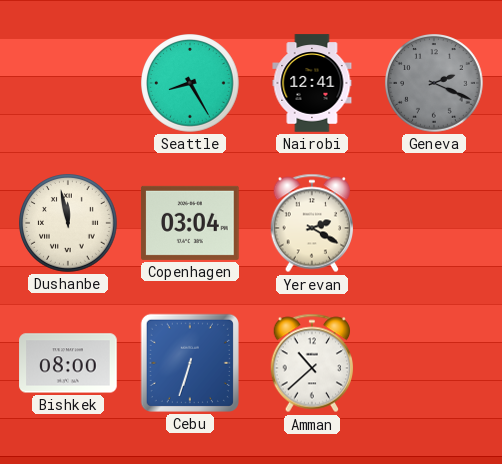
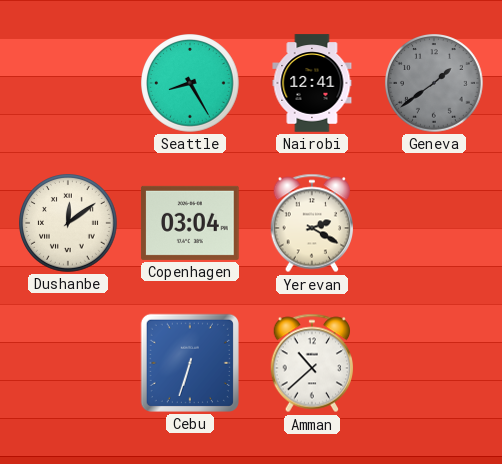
Geneva: 2:19 -> 1:39
Dushanbe: 11:58 -> 12:09
Bishkek: 08:00 -> none
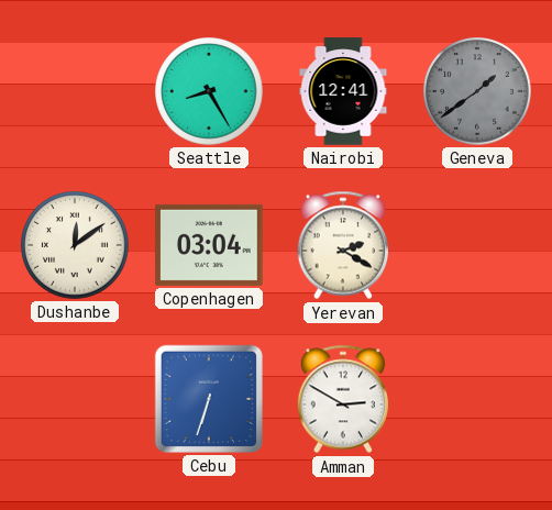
Amman: 10:38 -> 2:50
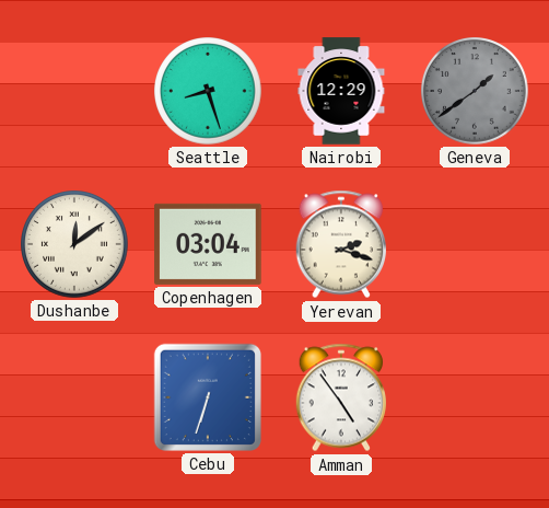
Seattle: 8:25 -> 8:27
Nairobi: 12:41 -> 12:29
Yerevan: 2:20 -> 2:18
Amman: 2:50 -> 4:54
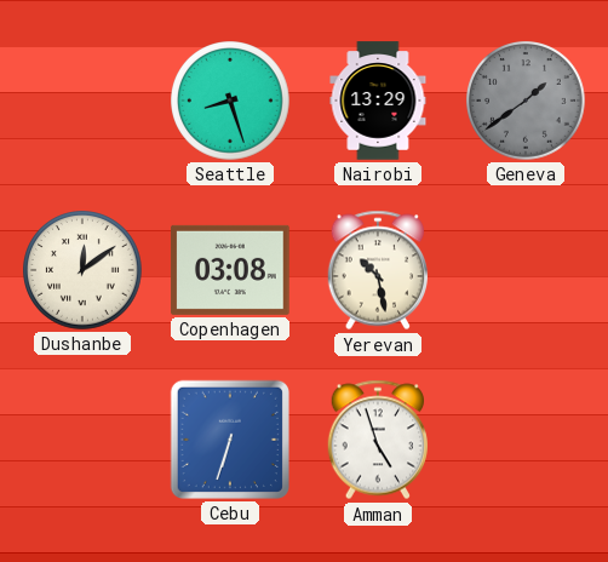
Nairobi: 12:29 -> 13:29
Copenhagen: 03:04 -> 03:08
Yerevan: 2:18 -> 10:28
Amman: 4:54 -> 4:57
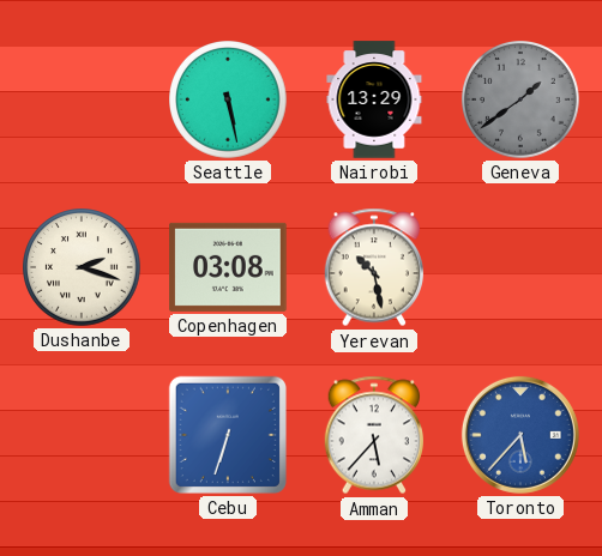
Seattle: 8:27 -> 5:28
Dushanbe: 12:09 -> 2:18
Amman: 4:57 -> 5:37
Toronto: none -> 5:37
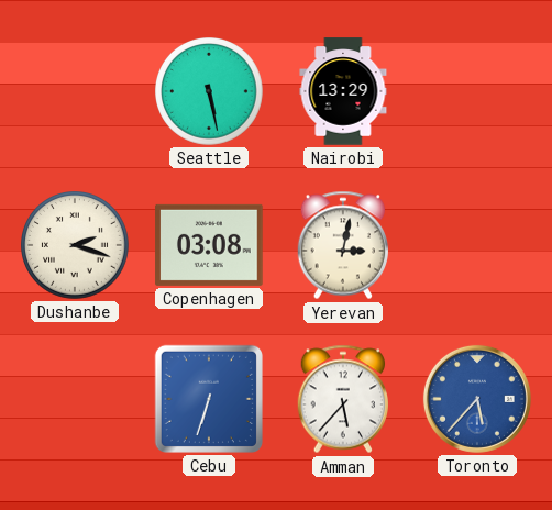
Geneva: 1:39 -> none
Yerevan: 10:28 -> 3:02
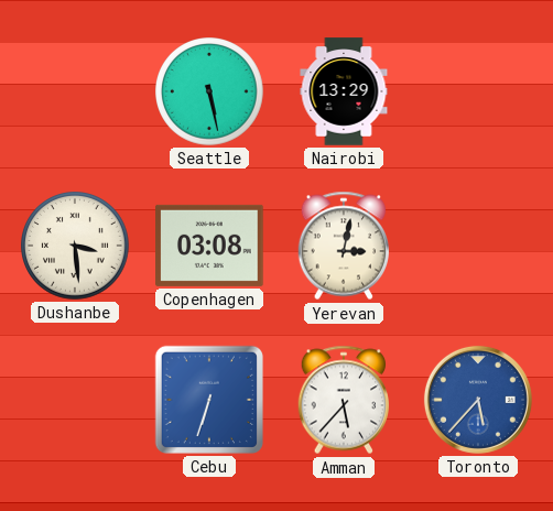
Dushanbe: 2:18 -> 3:29
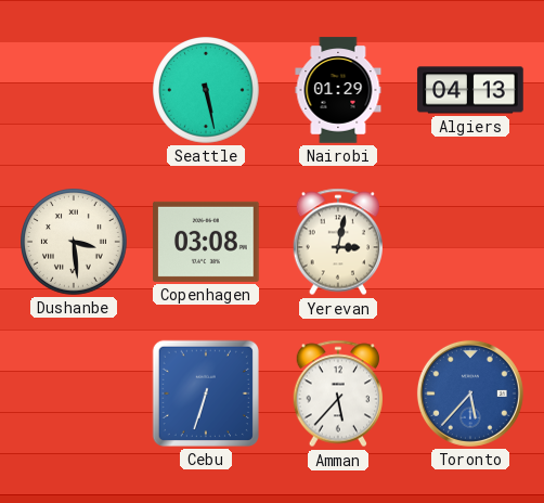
Nairobi: 13:29 -> 01:29
Algiers: none -> 04:13
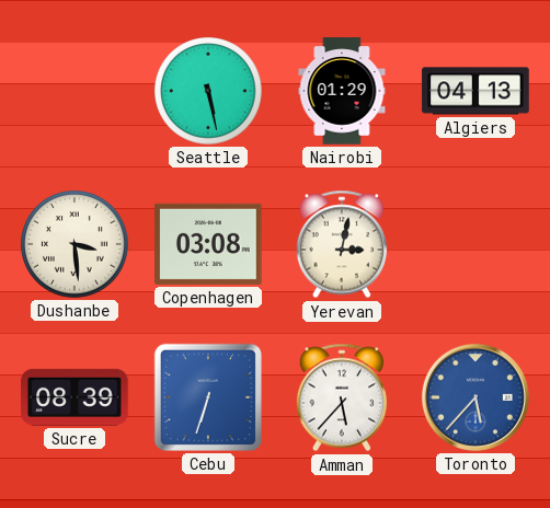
Sucre: none -> 08:39
